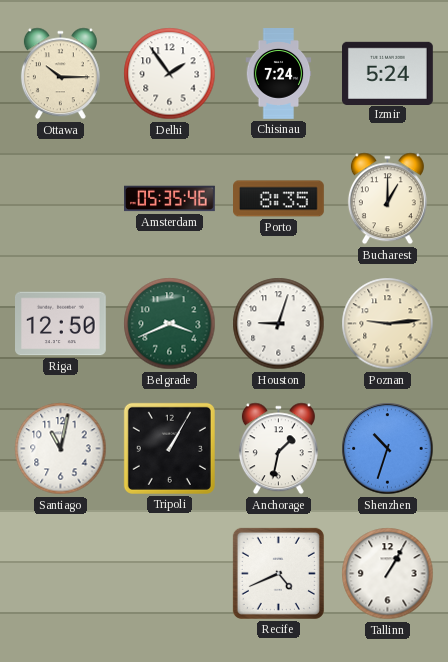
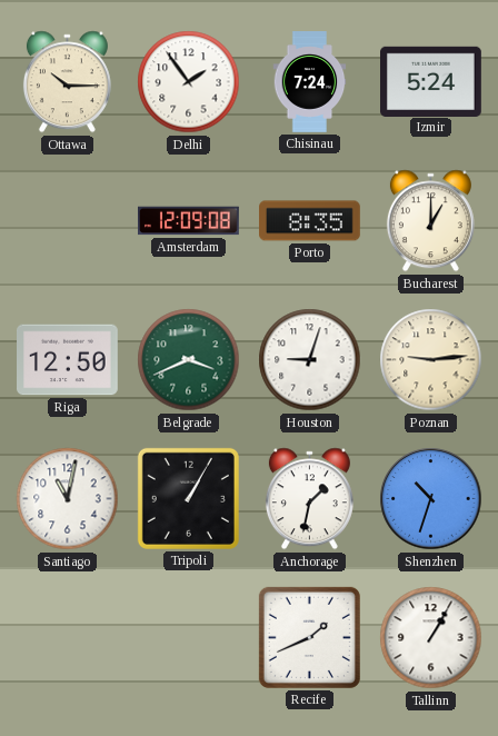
Amsterdam: 05:35 -> 12:09
Recife: 4:41 -> 1:41
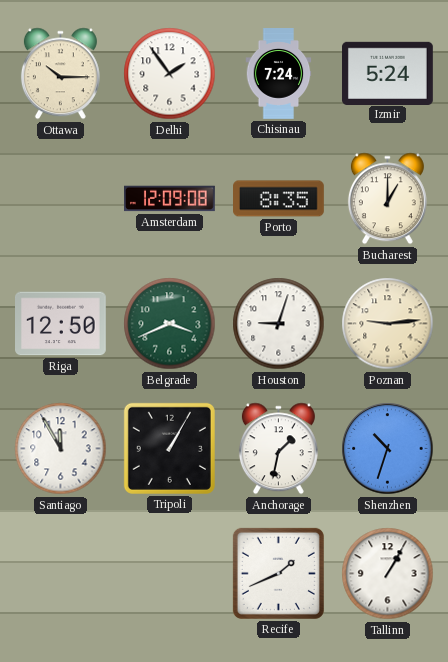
Santiago: 11:02 -> 11:55
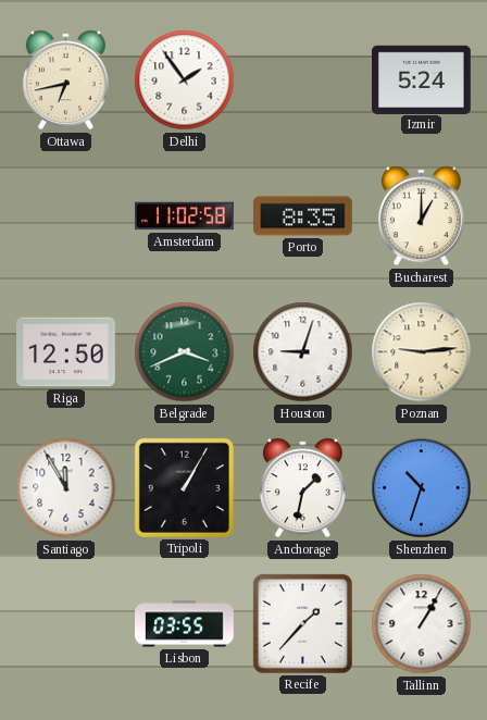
Ottawa: 10:15 -> 6:43
Chisinau: 7:24 -> none
Amsterdam: 12:09 -> 11:02
Lisbon: none -> 03:55
Recife: 1:41 -> 1:37
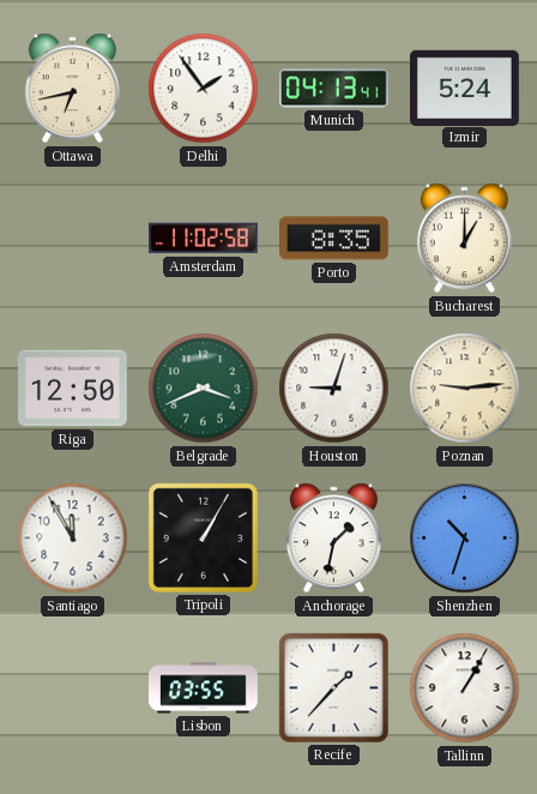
Munich: none -> 04:13
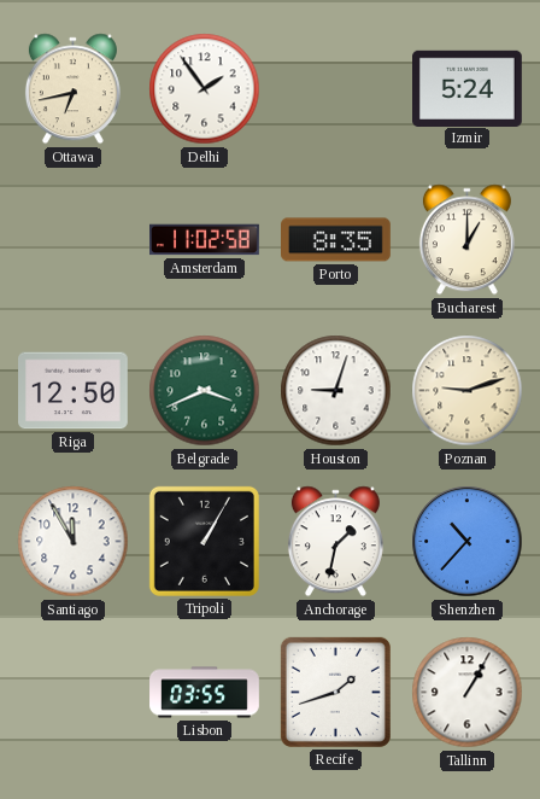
Munich: 04:13 -> none
Poznan: 9:14 -> 9:12
Shenzhen: 10:33 -> 10:37
Recife: 1:37 -> 1:42
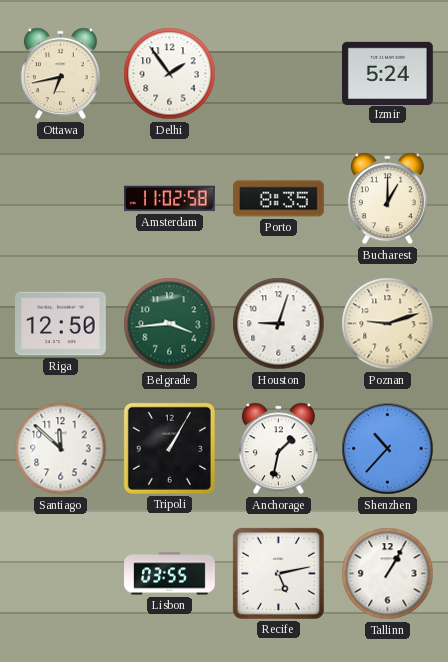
Belgrade: 3:41 -> 3:44
Santiago: 11:55 -> 11:52
Recife: 1:42 -> 5:13
